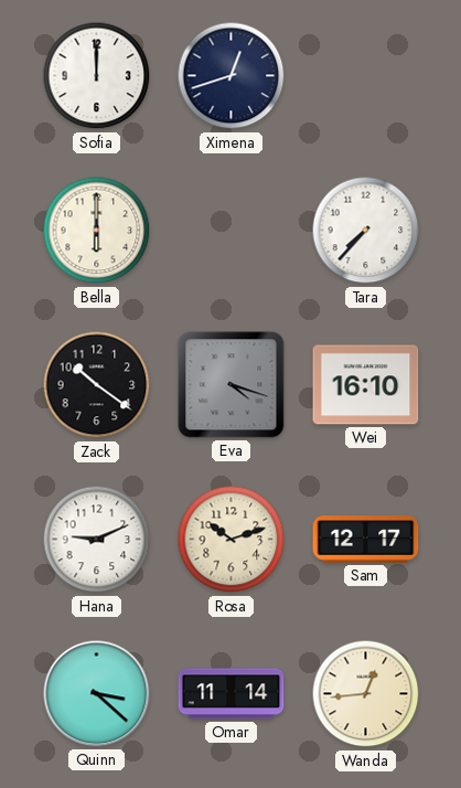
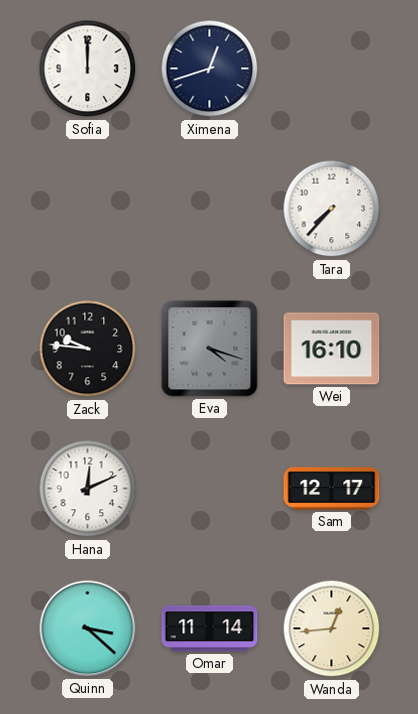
Bella: 6:00 -> none
Zack: 10:21 -> 9:46
Hana: 9:11 -> 12:11
Rosa: 10:12 -> none
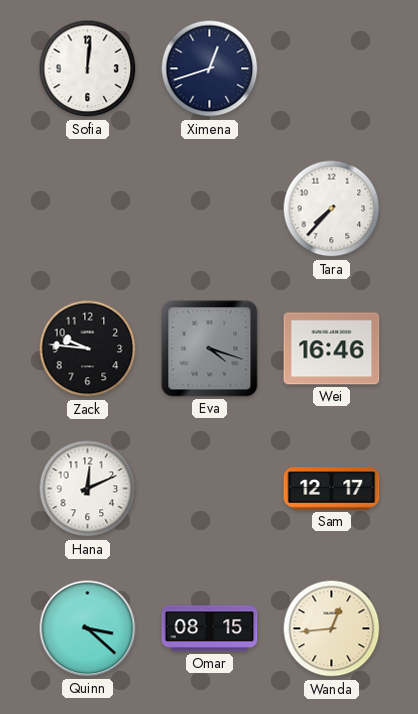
Sofia: 12:00 -> 12:01
Wei: 16:10 -> 16:46
Omar: 11:14 -> 08:15
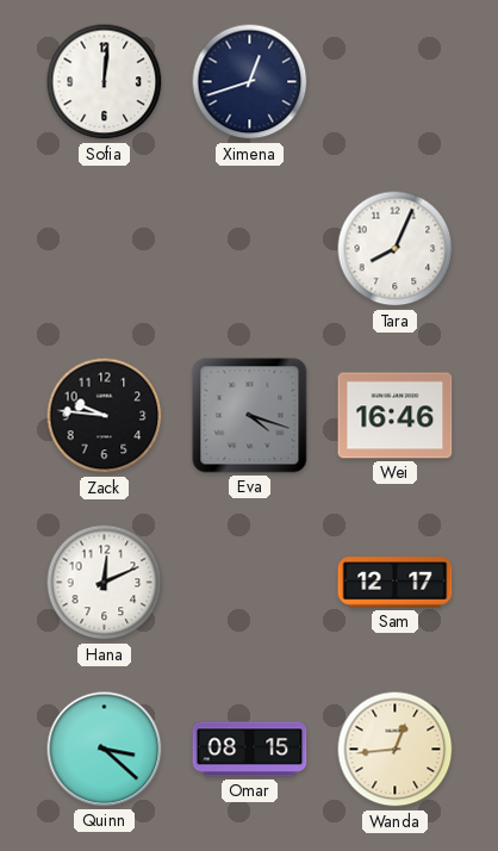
Tara: 7:37 -> 8:04
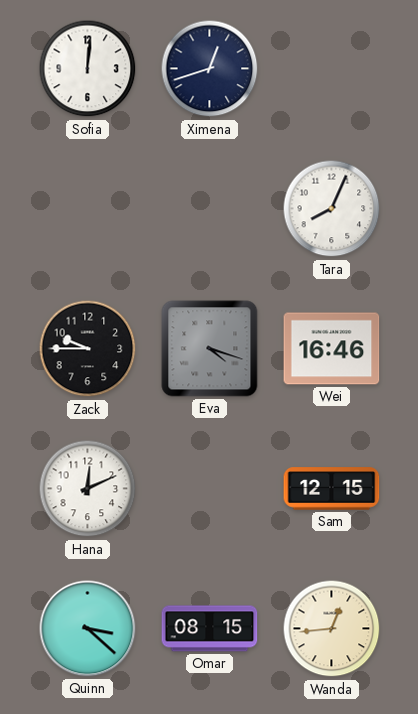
Zack: 9:46 -> 9:45
Sam: 12:17 -> 12:15
